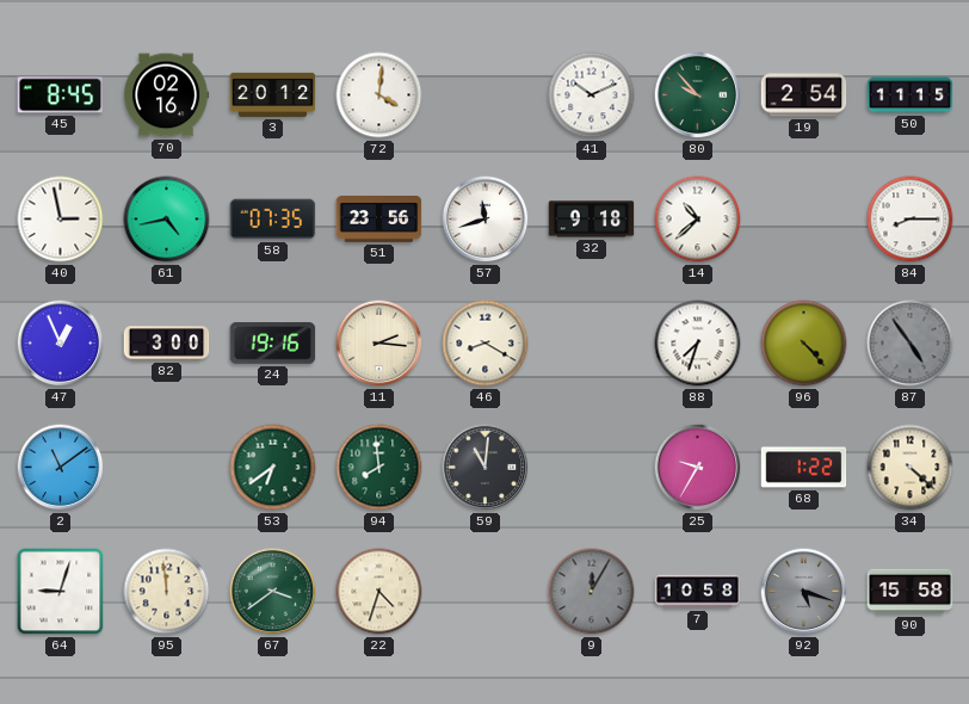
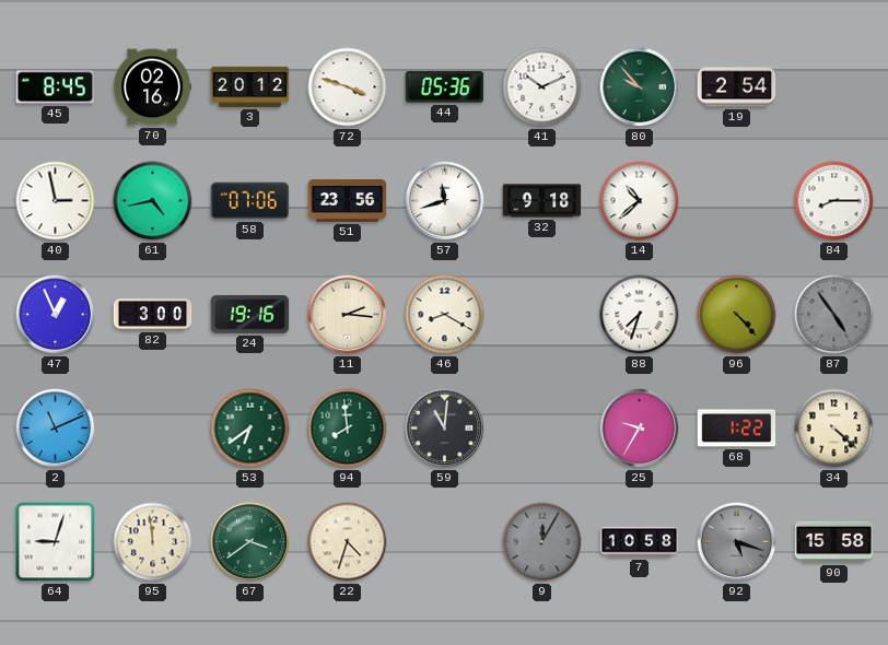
72: 4:01 -> 3:48
44: none -> 05:36
50: 11:15 -> none
58: 07:35 -> 07:06
2: 11:09 -> 11:11
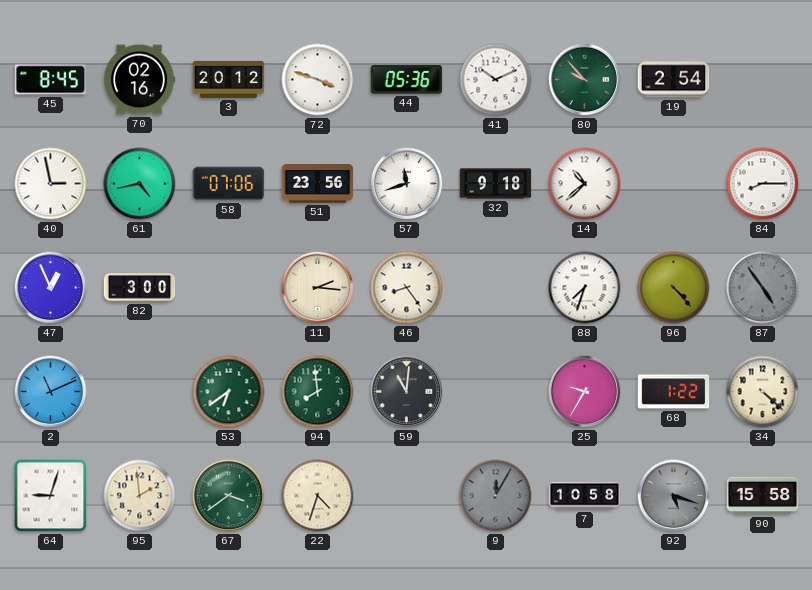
24: 19:16 -> none
46: 8:20 -> 8:24
95: 11:59 -> 1:59
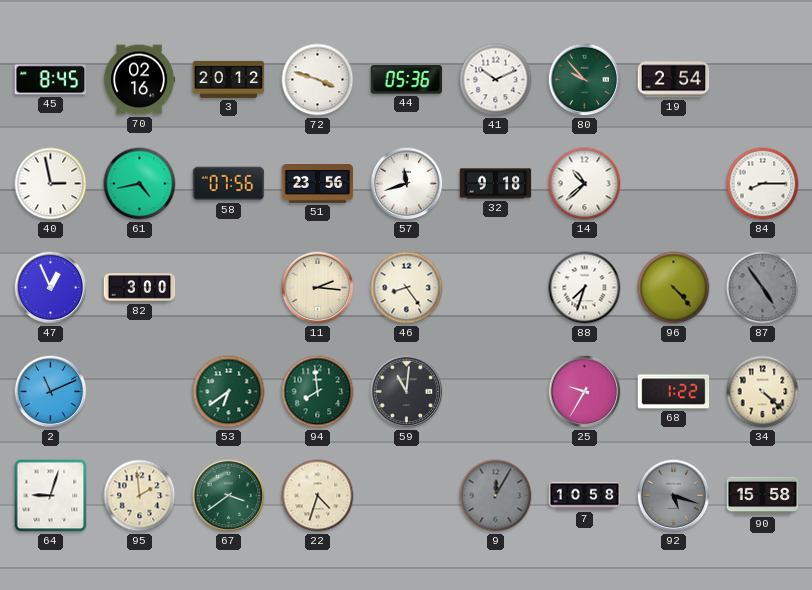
58: 07:06 -> 07:56
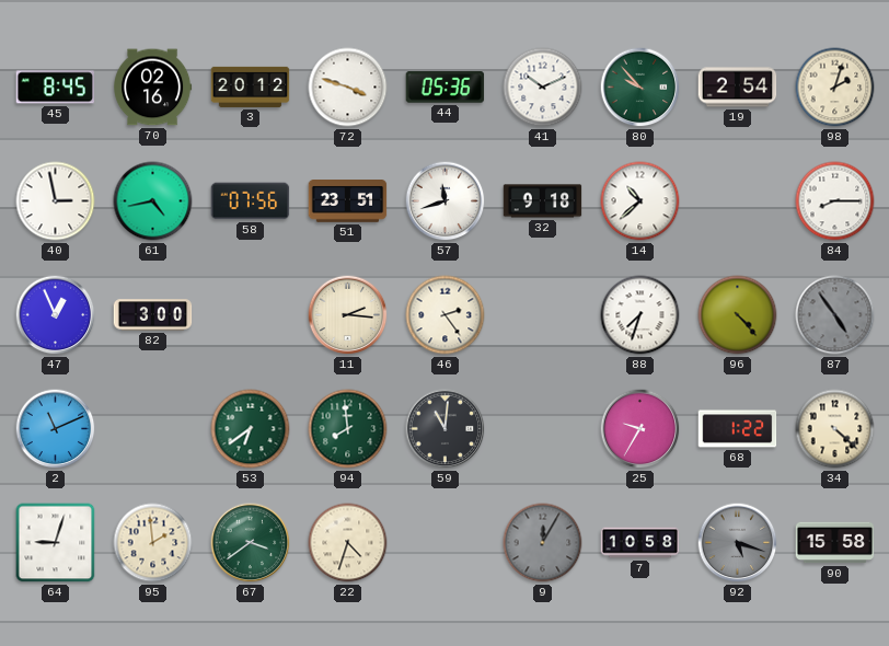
98: none -> 2:03
51: 23:56 -> 23:51
46: 8:24 -> 2:24
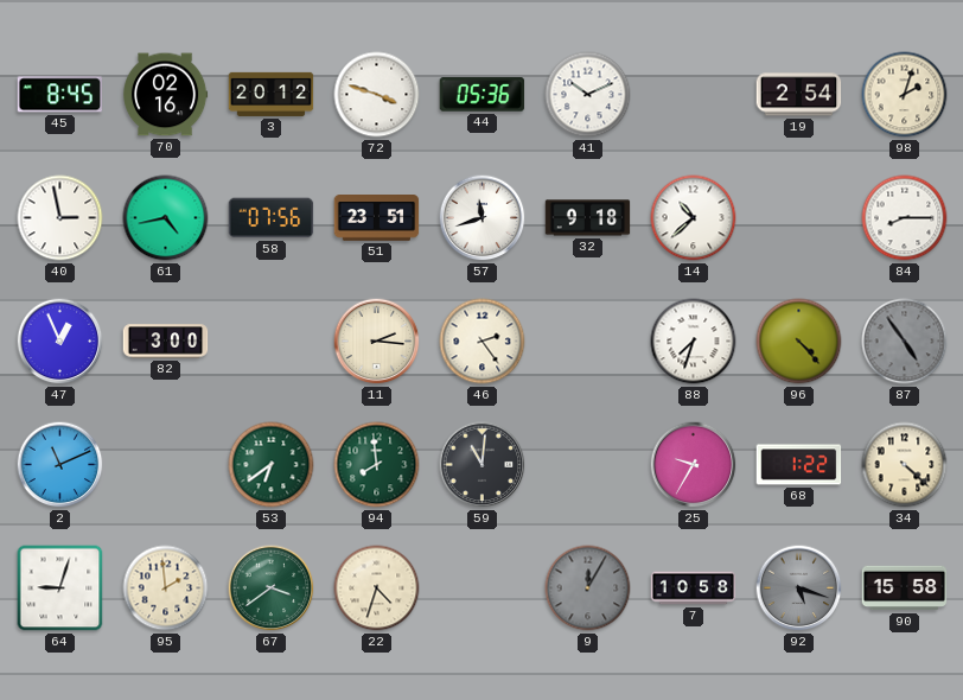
80: 9:53 -> none
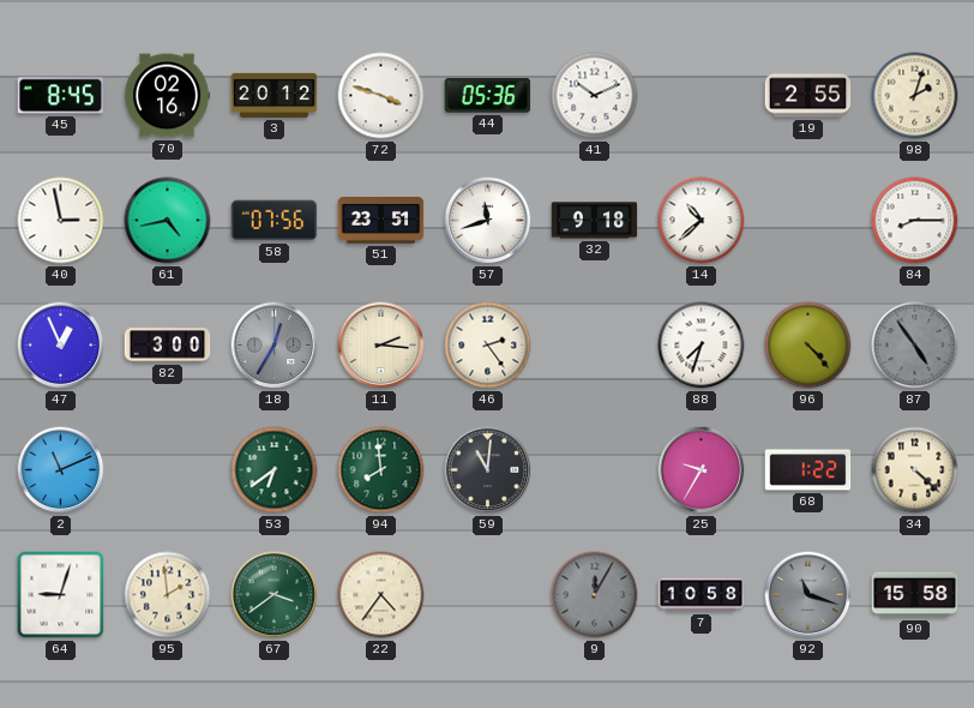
19: 2:54 -> 2:55
18: none -> 12:35
22: 4:33 -> 4:36
92: 5:18 -> 11:18
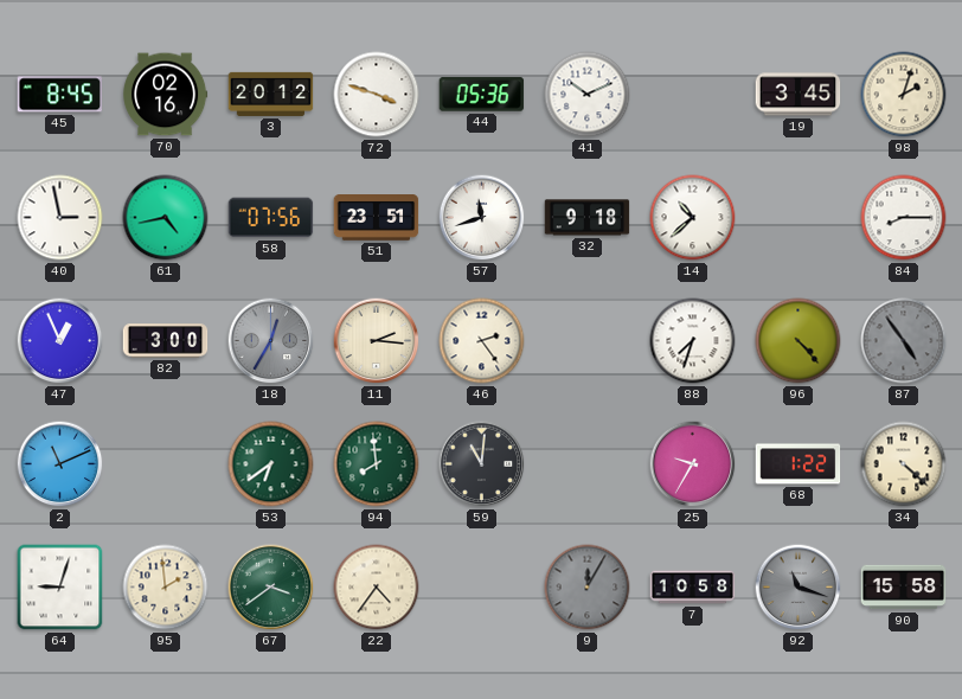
19: 2:55 -> 3:45
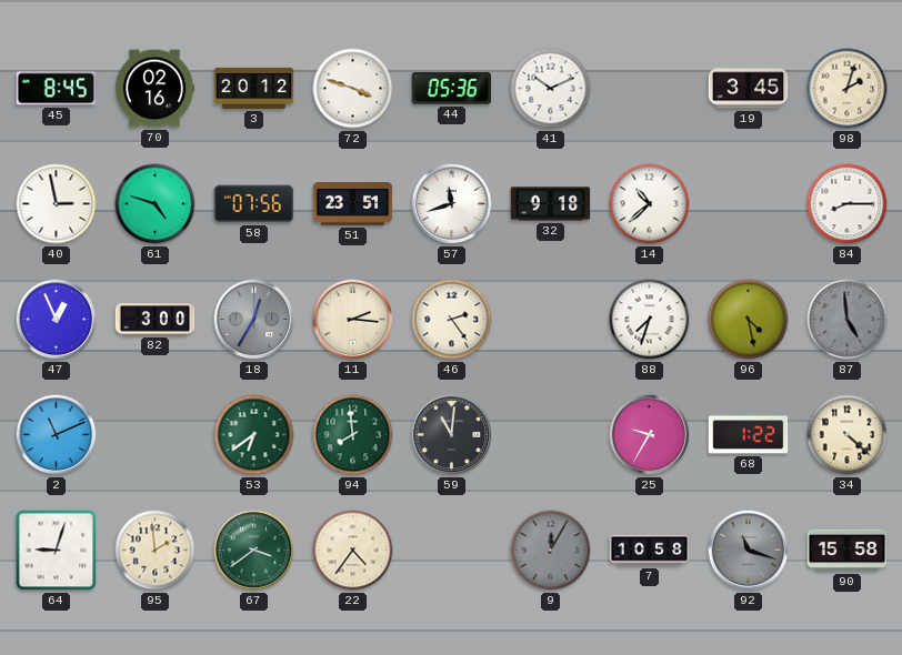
61: 4:43 -> 4:48
96: 4:23 -> 4:28
87: 4:54 -> 4:59
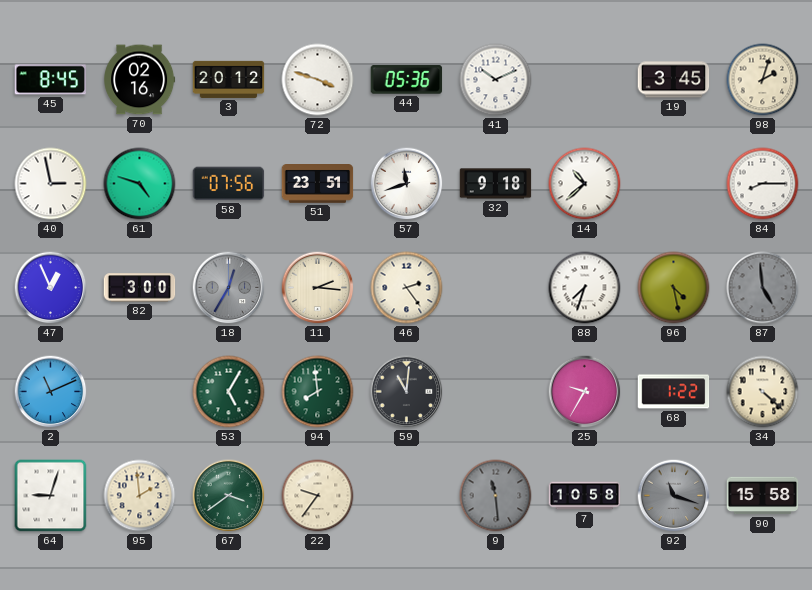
53: 6:39 -> 5:05
22: 4:36 -> 9:36
9: 12:05 -> 11:29
